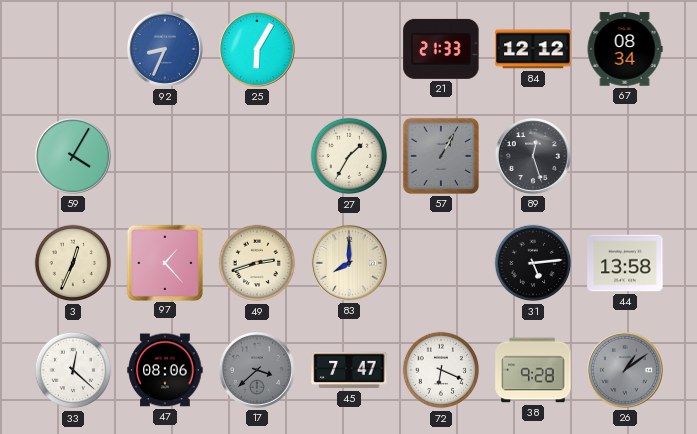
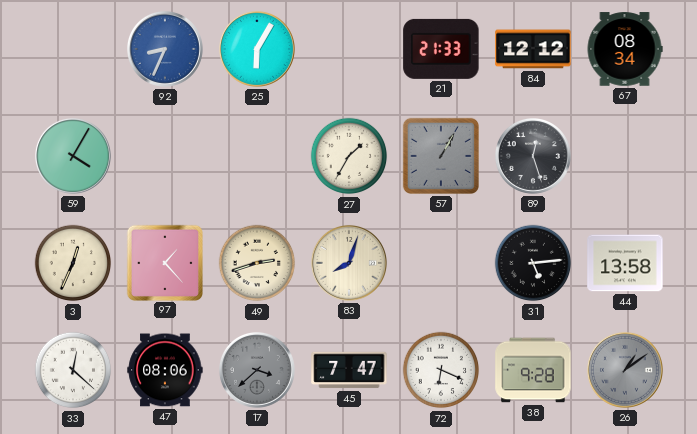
83: 8:00 -> 8:03
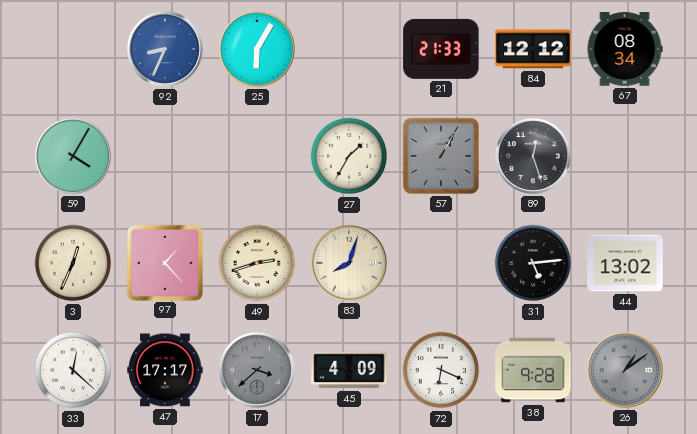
44: 13:58 -> 13:02
47: 08:06 -> 17:17
45: 7:47 -> 4:09
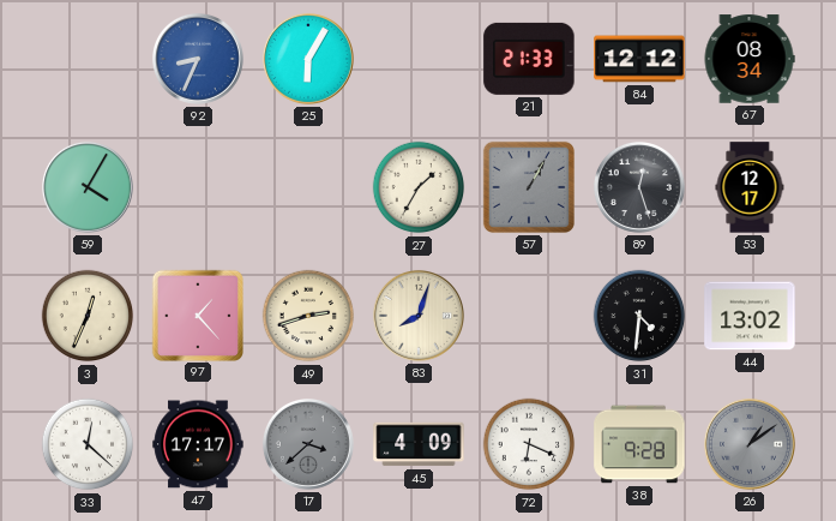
53: none -> 12:17
31: 5:14 -> 4:31
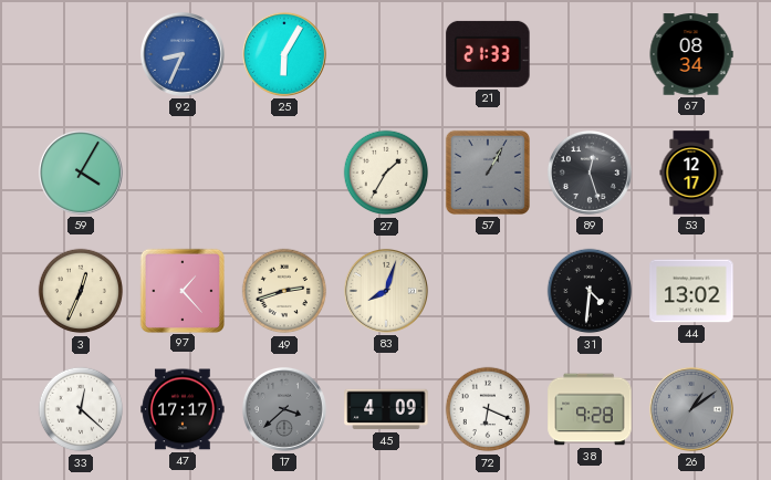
84: 12:12 -> none
